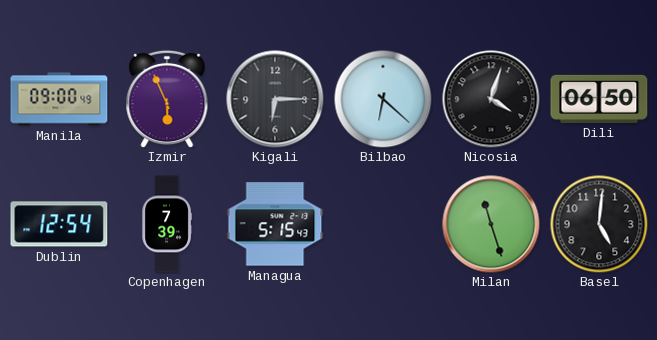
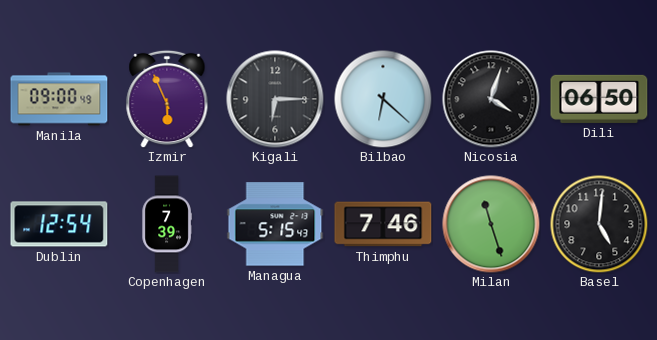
Thimphu: none -> 7:46
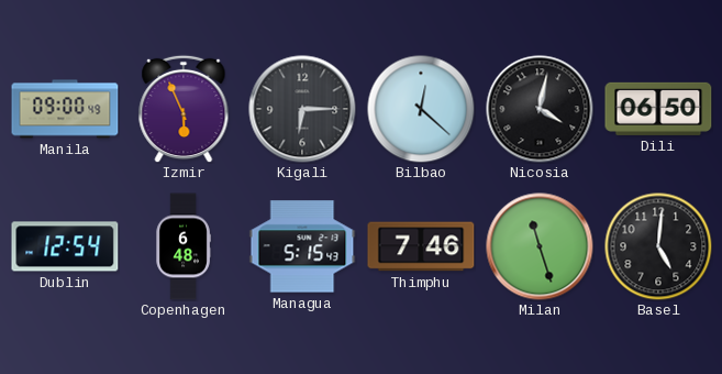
Bilbao: 6:22 -> 12:22
Nicosia: 4:03 -> 4:02
Copenhagen: 7:39 -> 6:48
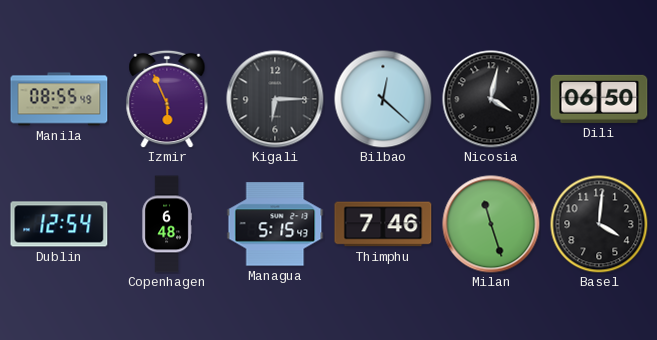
Manila: 09:00 -> 08:55
Basel: 5:01 -> 4:01
